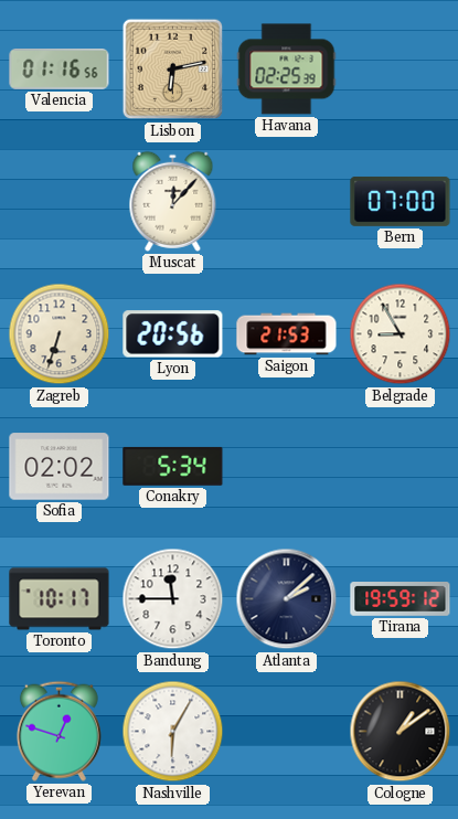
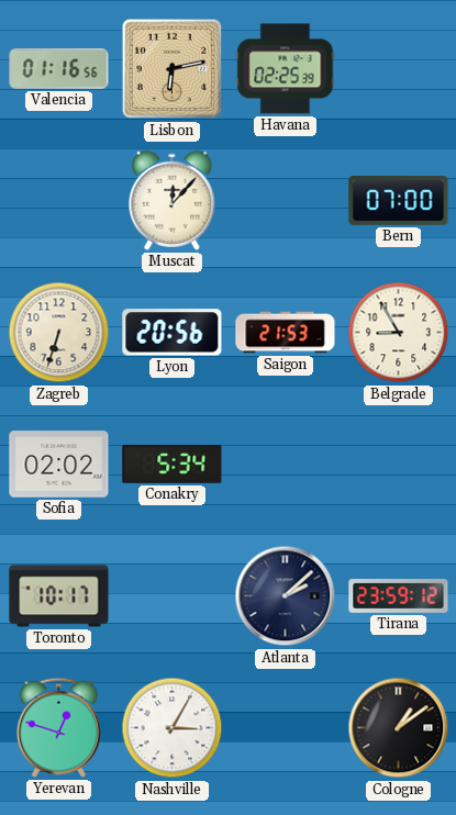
Bandung: 11:45 -> none
Tirana: 19:59 -> 23:59
Nashville: 6:05 -> 3:05
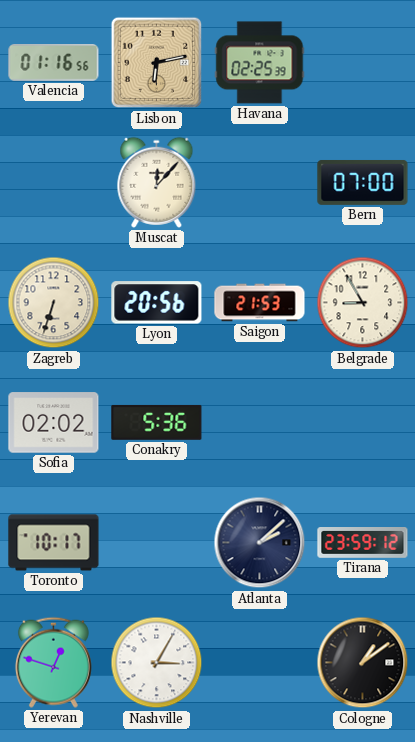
Conakry: 5:34 -> 5:36
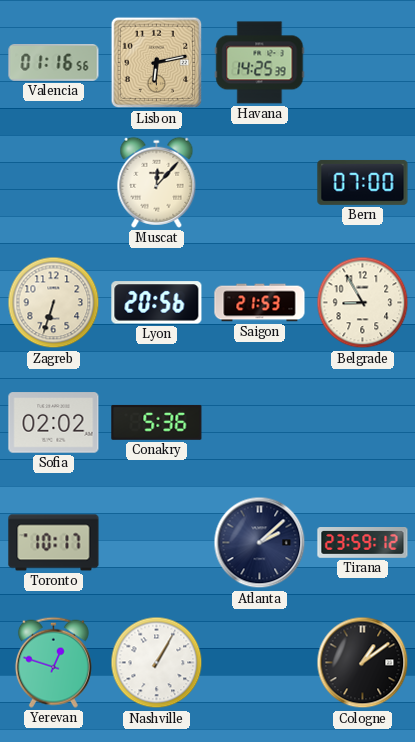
Havana: 02:25 -> 14:25
Nashville: 3:05 -> 1:05
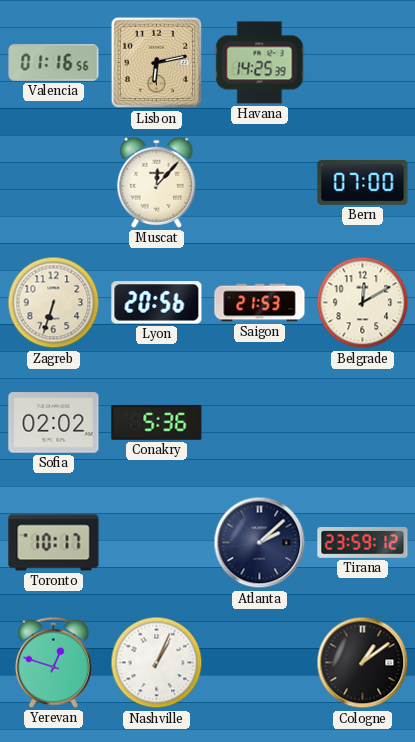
Belgrade: 8:55 -> 12:10
Nashville: 1:05 -> 1:04
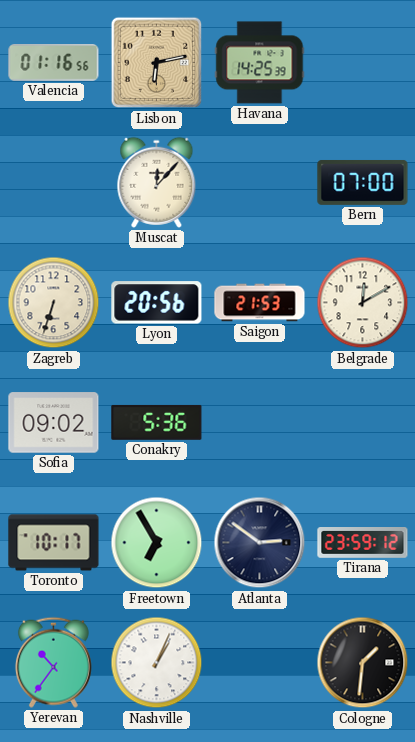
Sofia: 02:02 -> 09:02
Freetown: none -> 6:55
Atlanta: 2:08 -> 2:51
Yerevan: 12:48 -> 10:36
Cologne: 1:09 -> 1:31
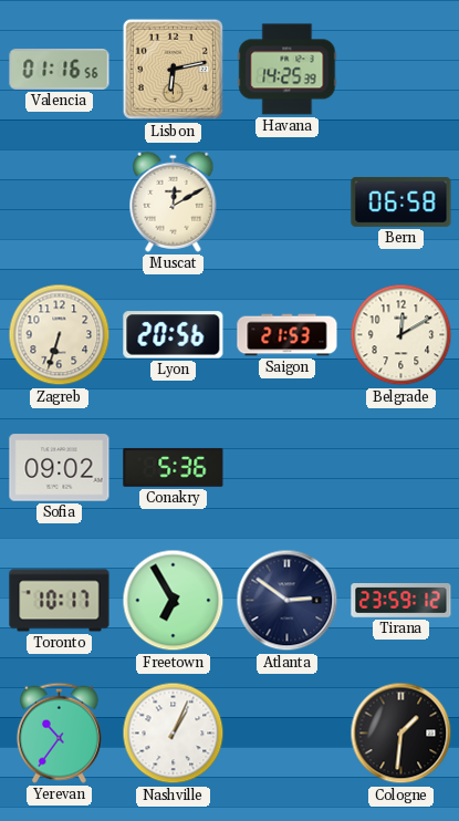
Muscat: 12:07 -> 12:10
Bern: 07:00 -> 06:58
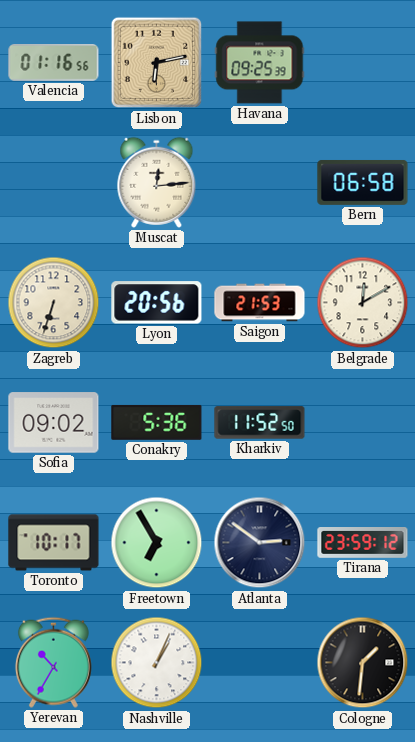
Havana: 14:25 -> 09:25
Muscat: 12:10 -> 12:14
Kharkiv: none -> 11:52
Yerevan: 10:36 -> 10:35
